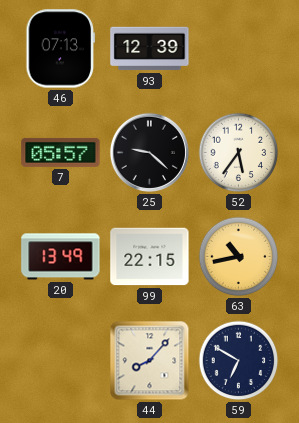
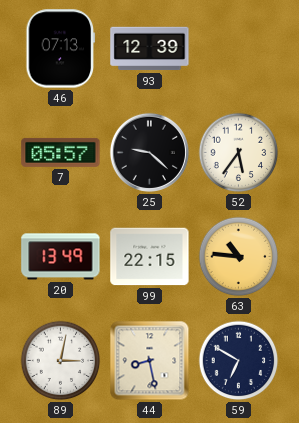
63: 10:43 -> 10:46
89: none -> 3:02
44: 8:07 -> 8:28
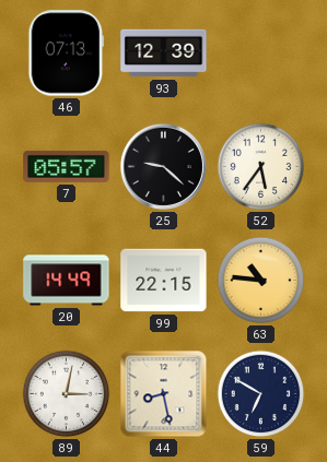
20: 13:49 -> 14:49
